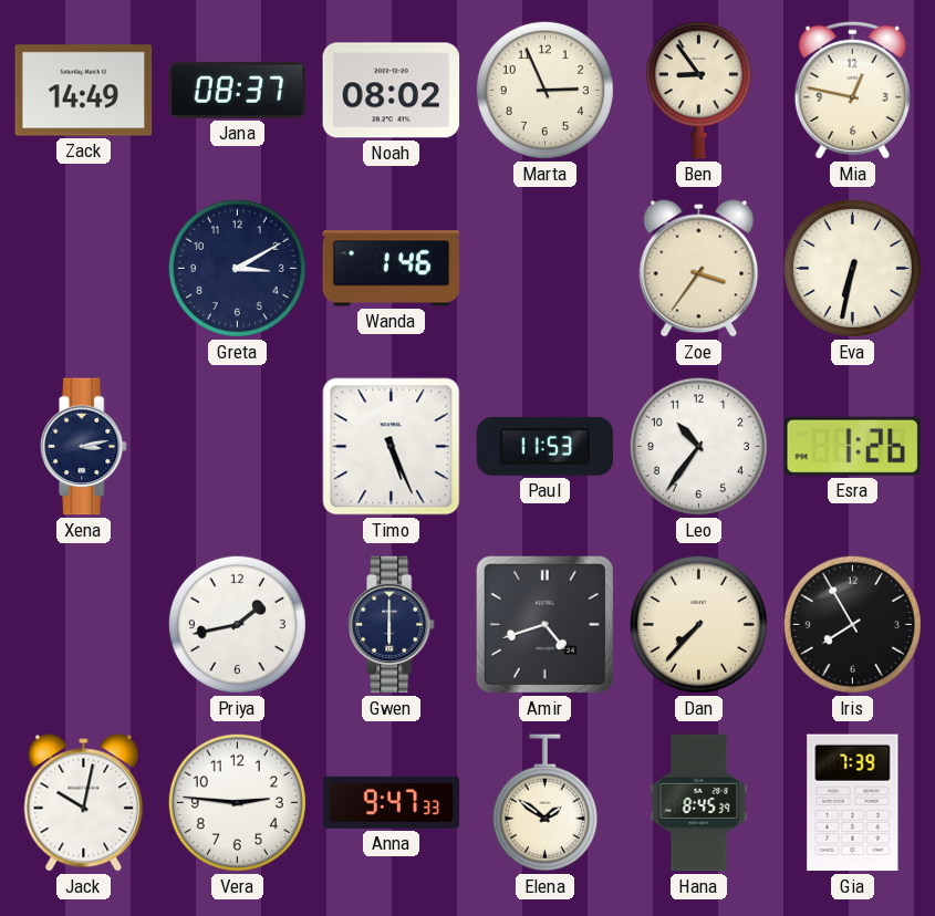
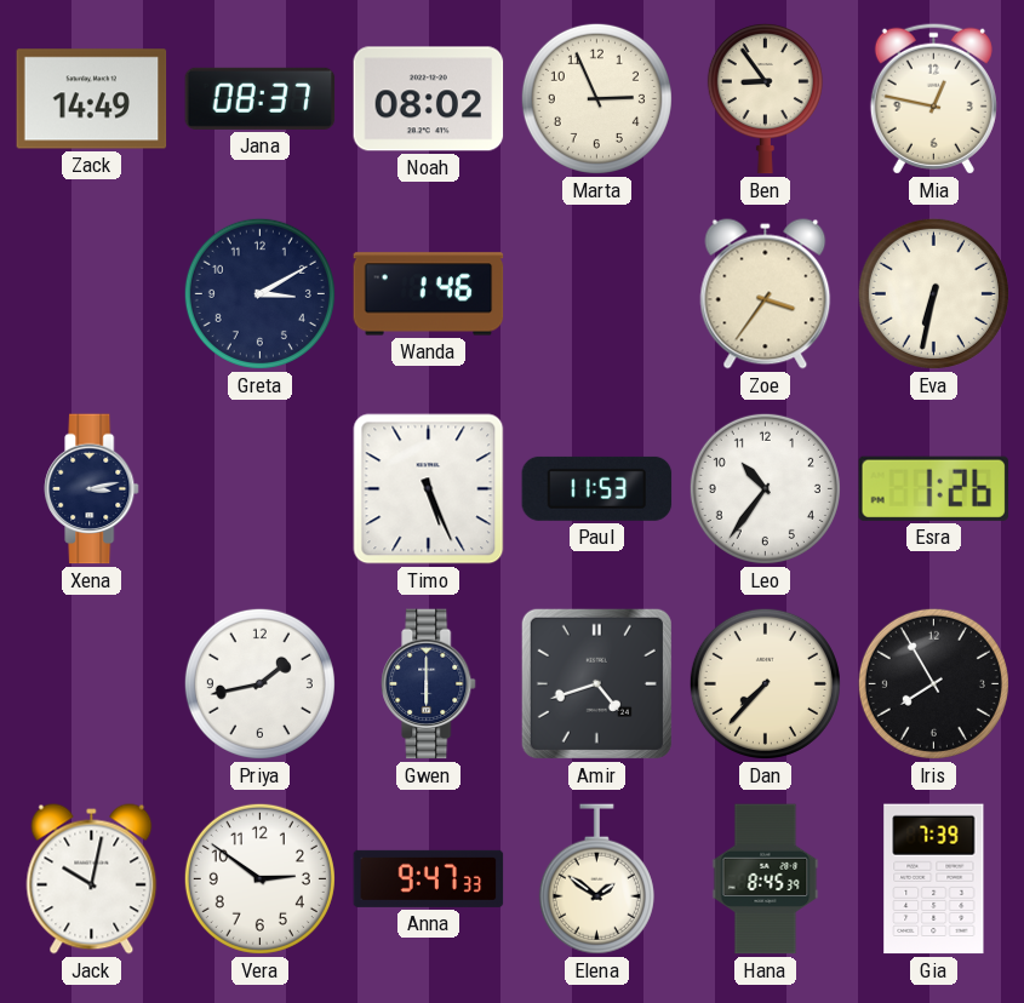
Vera: 2:46 -> 2:51
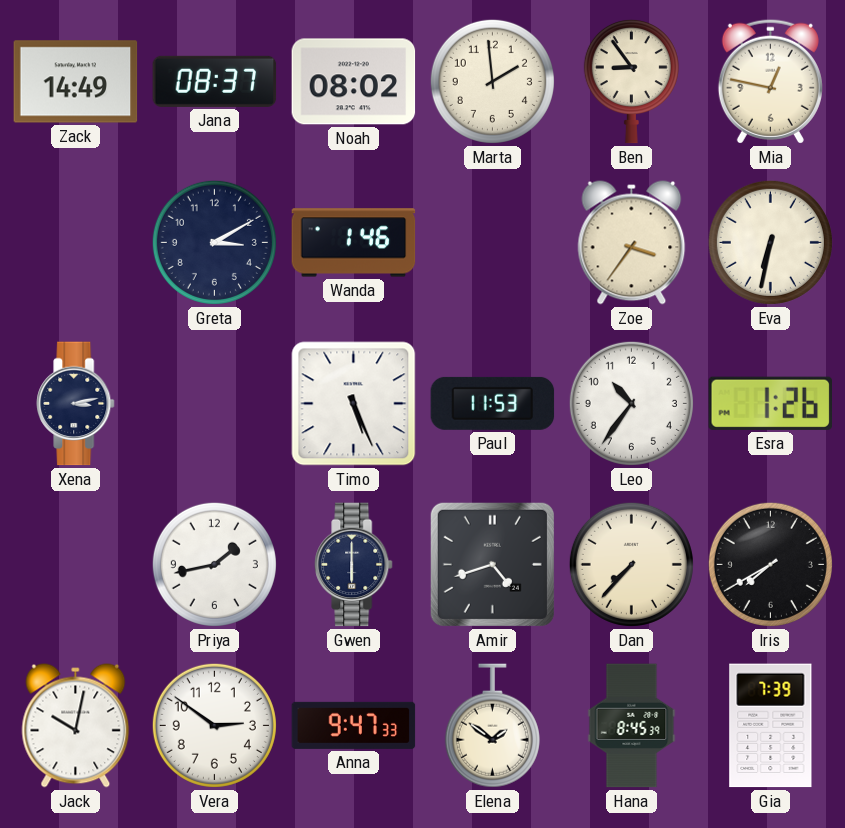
Marta: 2:56 -> 1:59
Iris: 7:55 -> 7:40
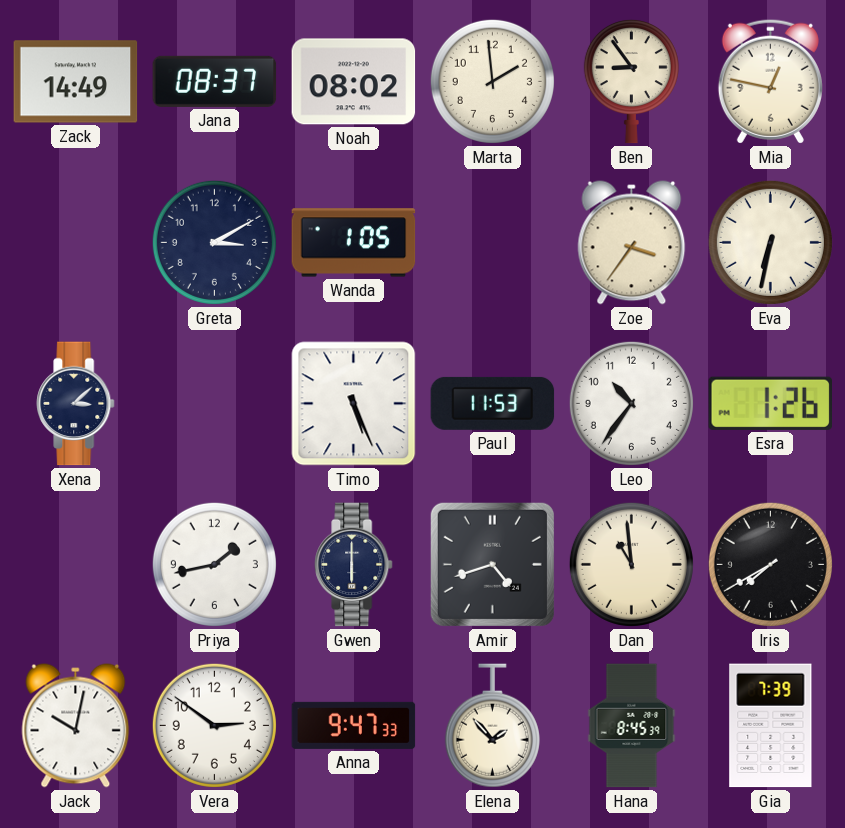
Wanda: 1:46 -> 1:05
Xena: 3:13 -> 3:08
Dan: 7:37 -> 10:59
Elena: 1:51 -> 1:53
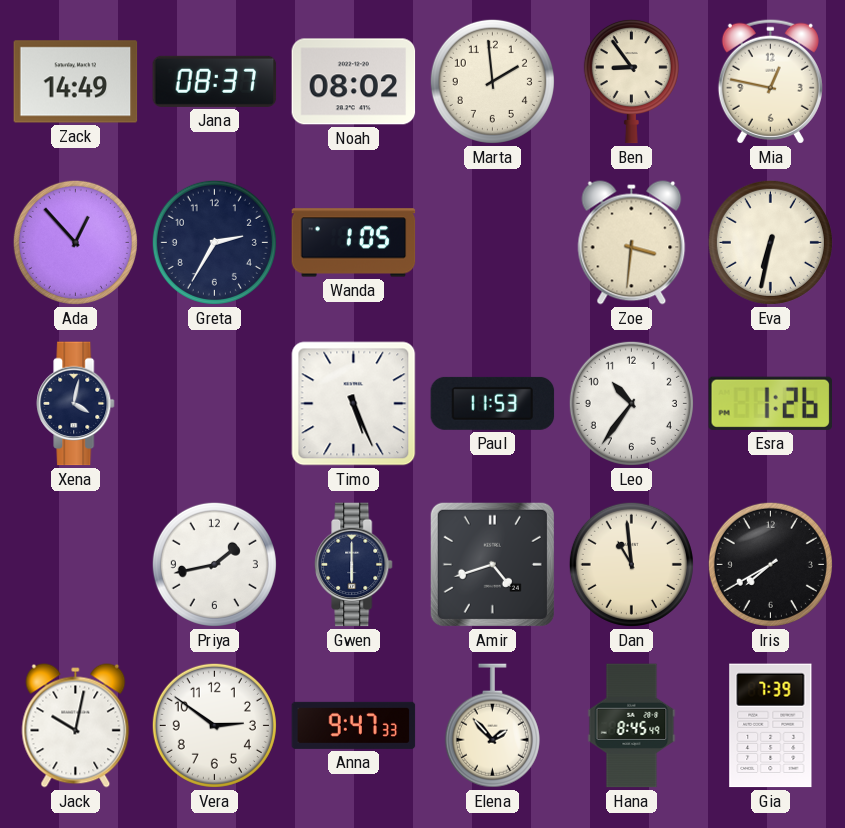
Ada: none -> 12:53
Greta: 3:10 -> 2:35
Zoe: 3:36 -> 3:31
Xena: 3:08 -> 4:02
Hana: 8:45:39 -> 8:45:49
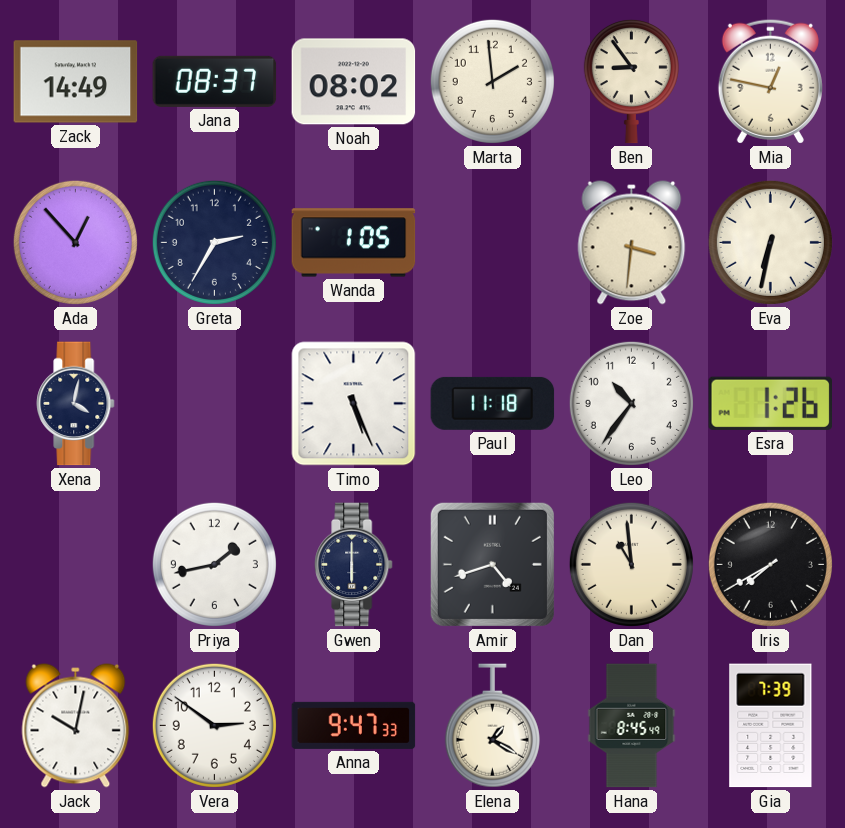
Paul: 11:53 -> 11:18
Elena: 1:53 -> 1:20
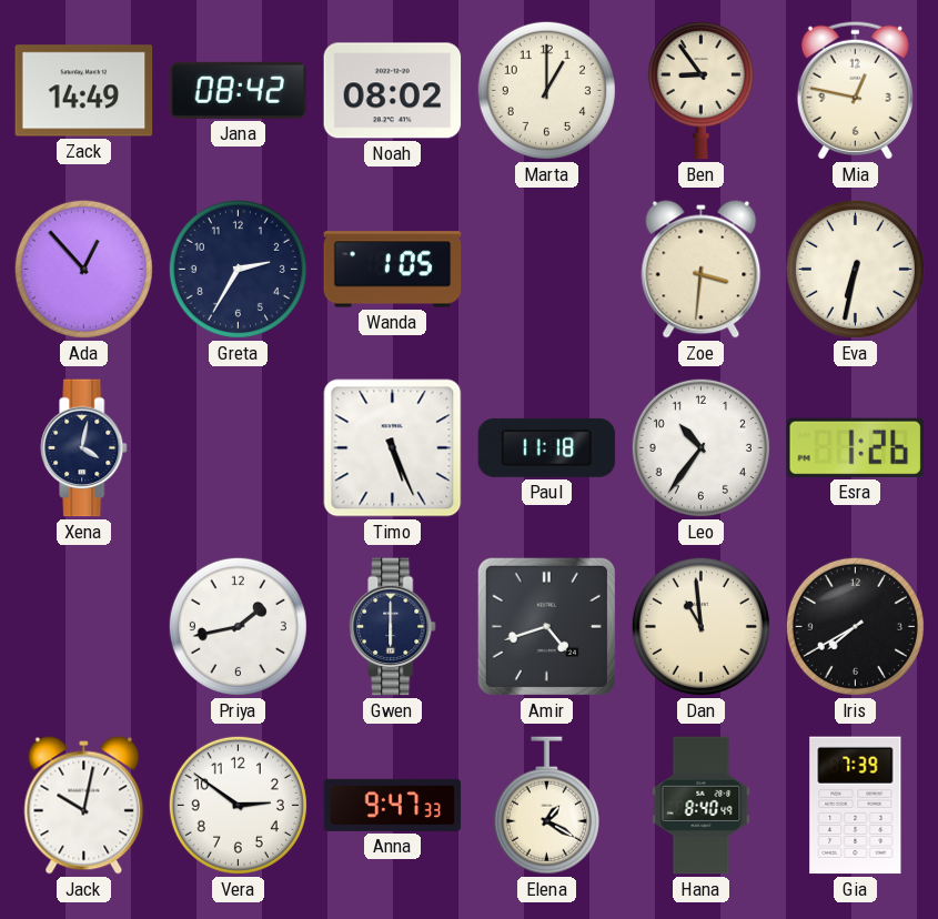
Jana: 08:37 -> 08:42
Marta: 1:59 -> 1:00
Hana: 8:45 -> 8:40
